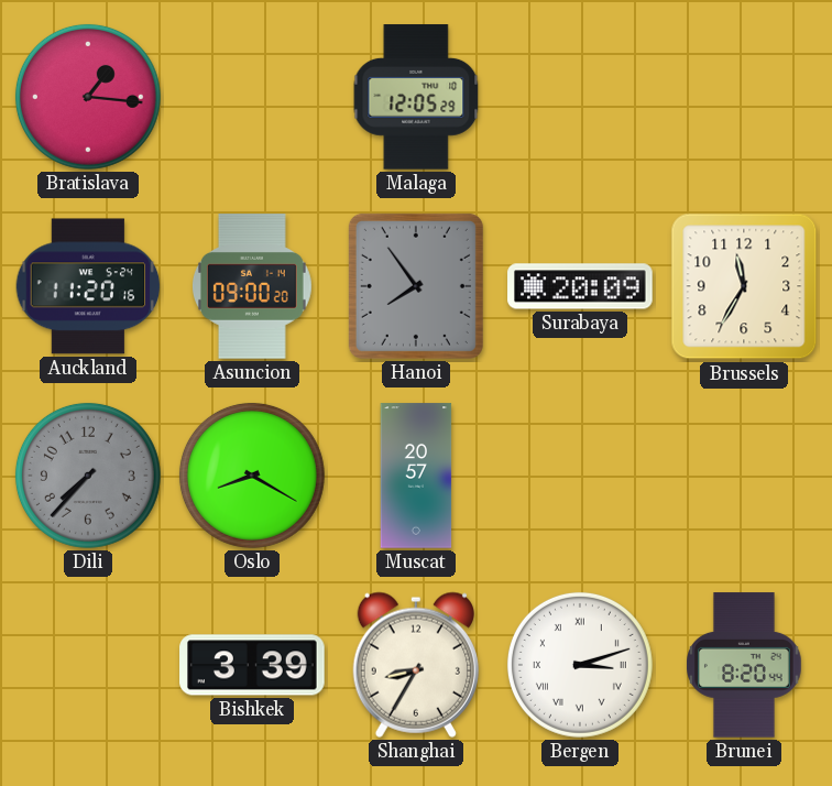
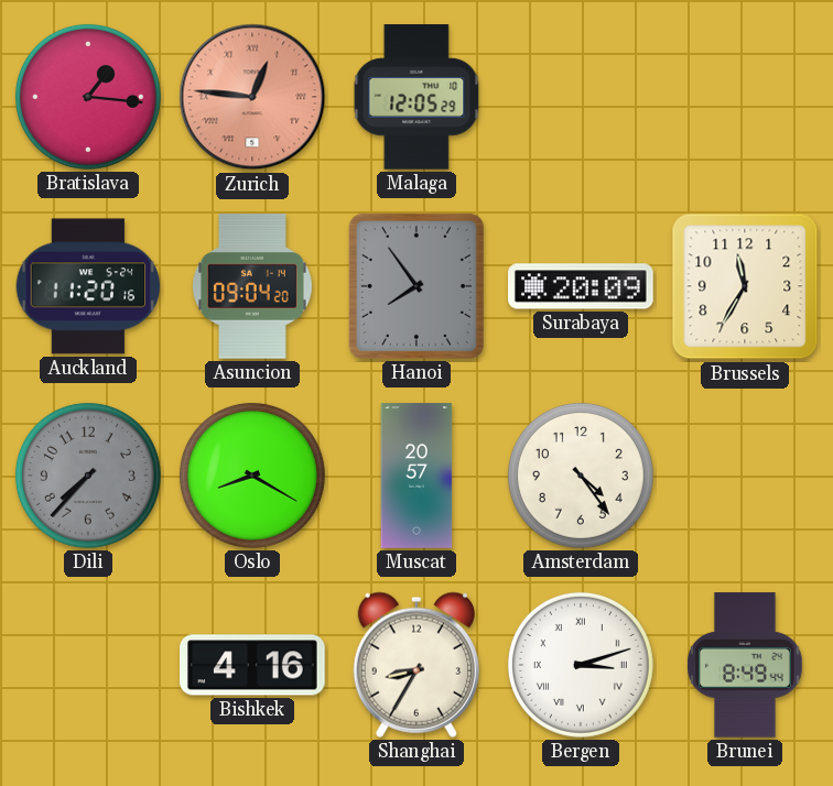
Zurich: none -> 12:46
Asuncion: 09:00 -> 09:04
Amsterdam: none -> 4:24
Bishkek: 3:39 -> 4:16
Brunei: 8:20 -> 8:49
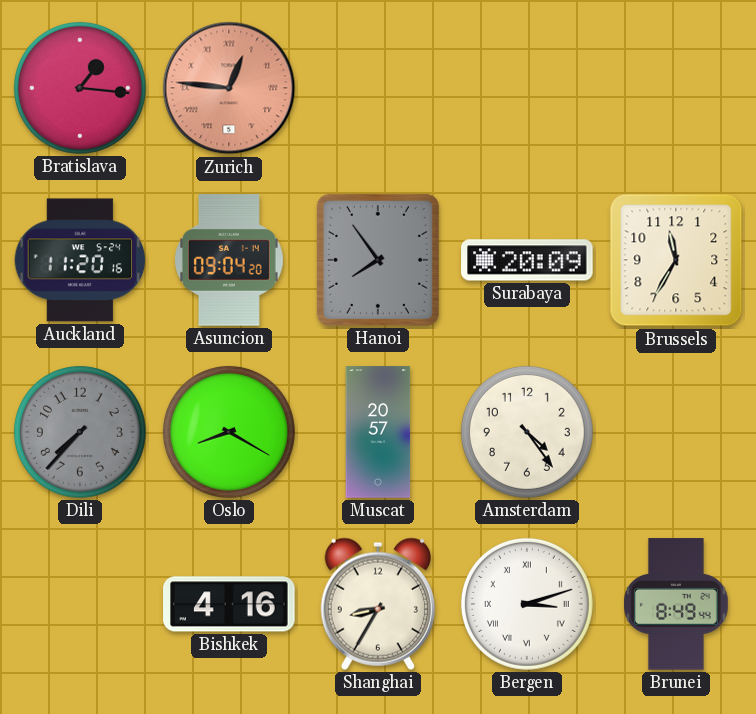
Malaga: 12:05 -> none
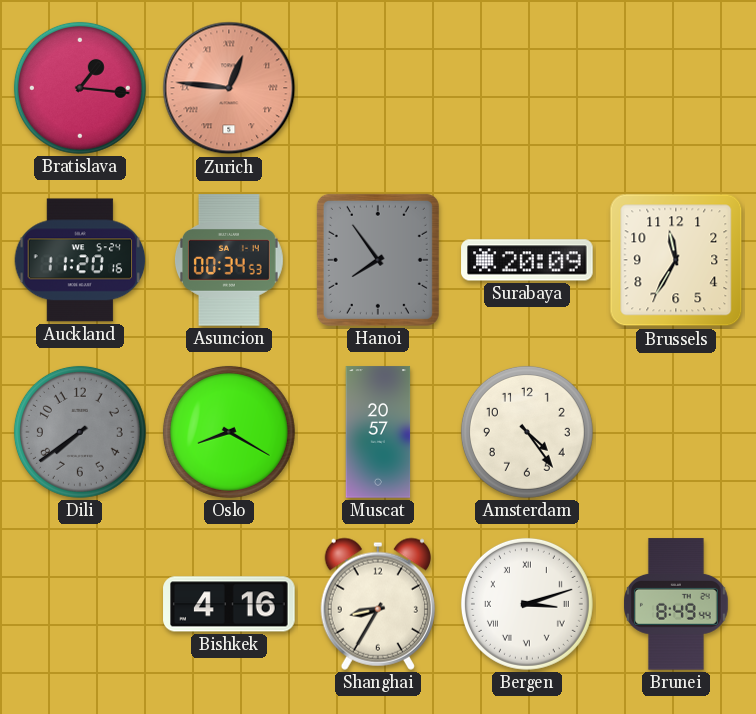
Asuncion: 09:04 -> 00:34
Dili: 7:37 -> 7:39
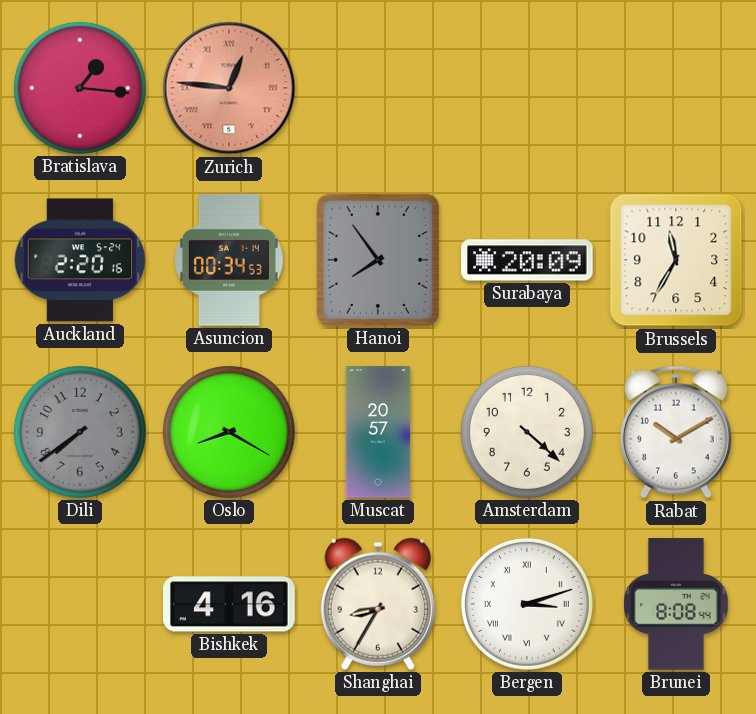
Auckland: 11:20 -> 2:20
Amsterdam: 4:24 -> 4:22
Rabat: none -> 10:10
Brunei: 8:49 -> 8:08
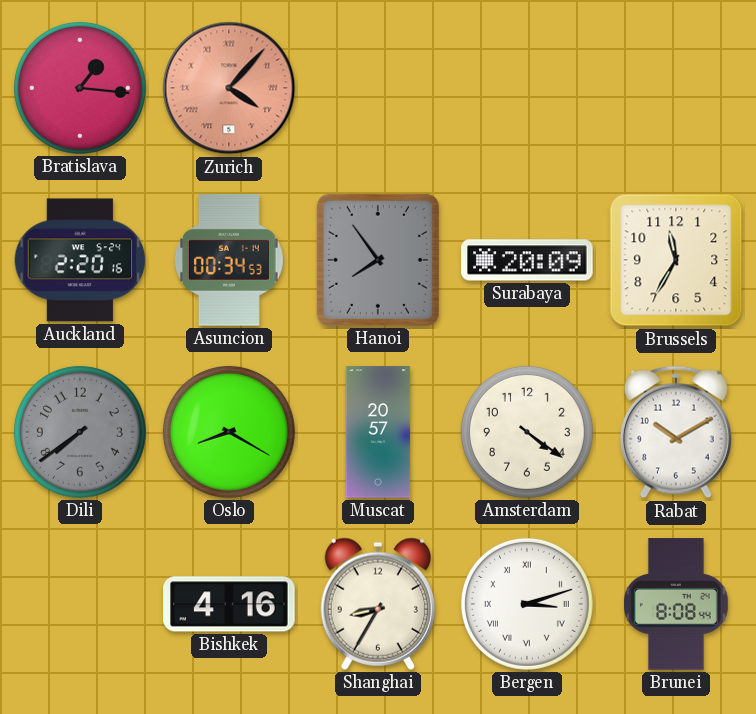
Zurich: 12:46 -> 4:07
Amsterdam: 4:22 -> 4:21
